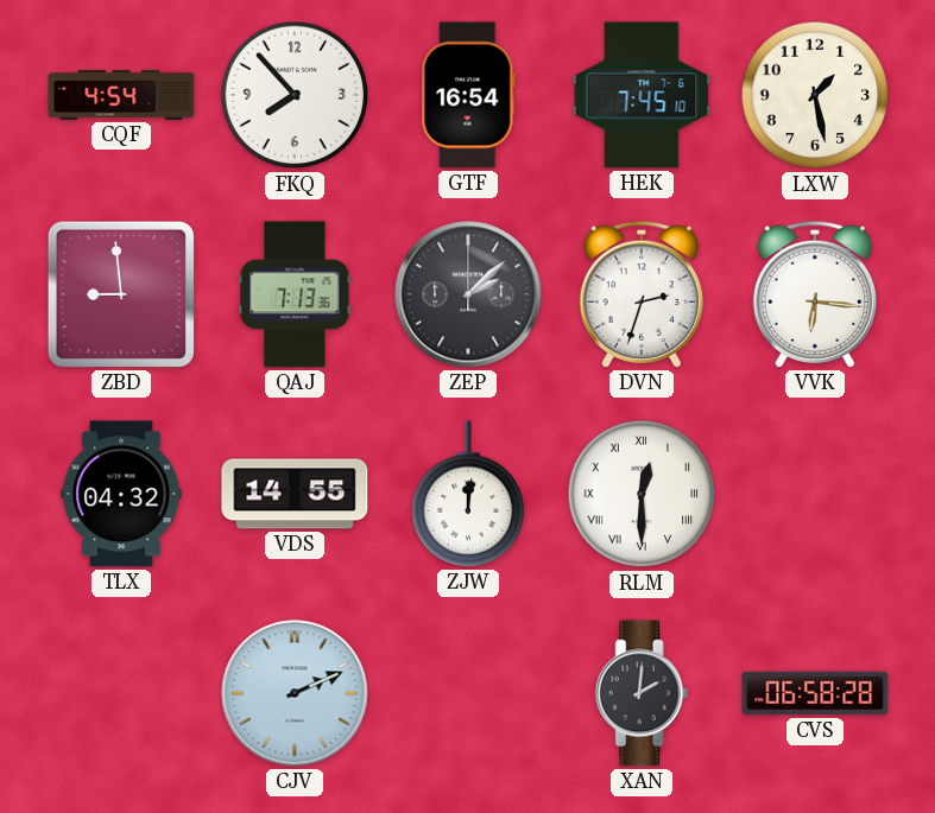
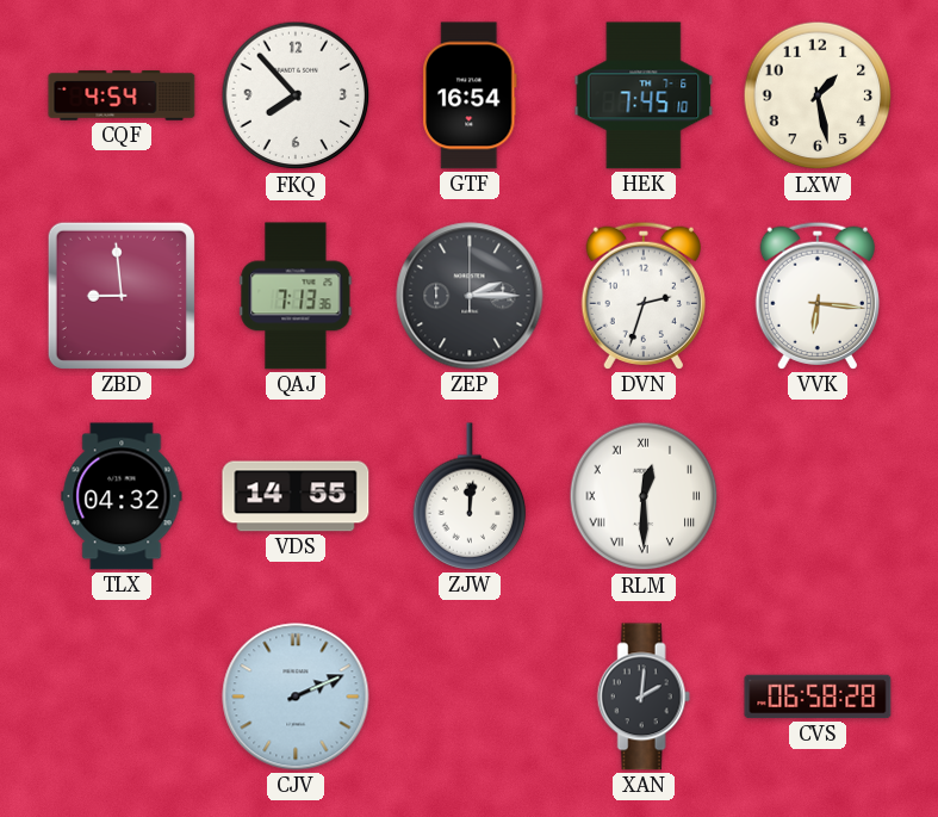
ZEP: 2:08 -> 2:15
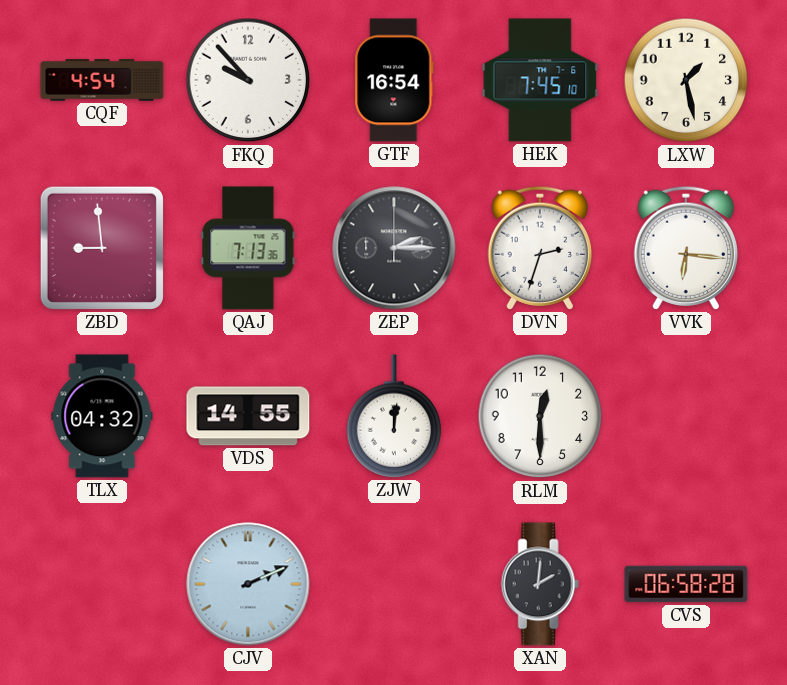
FKQ: 7:53 -> 9:53
RLM numerals: Roman -> Arabic
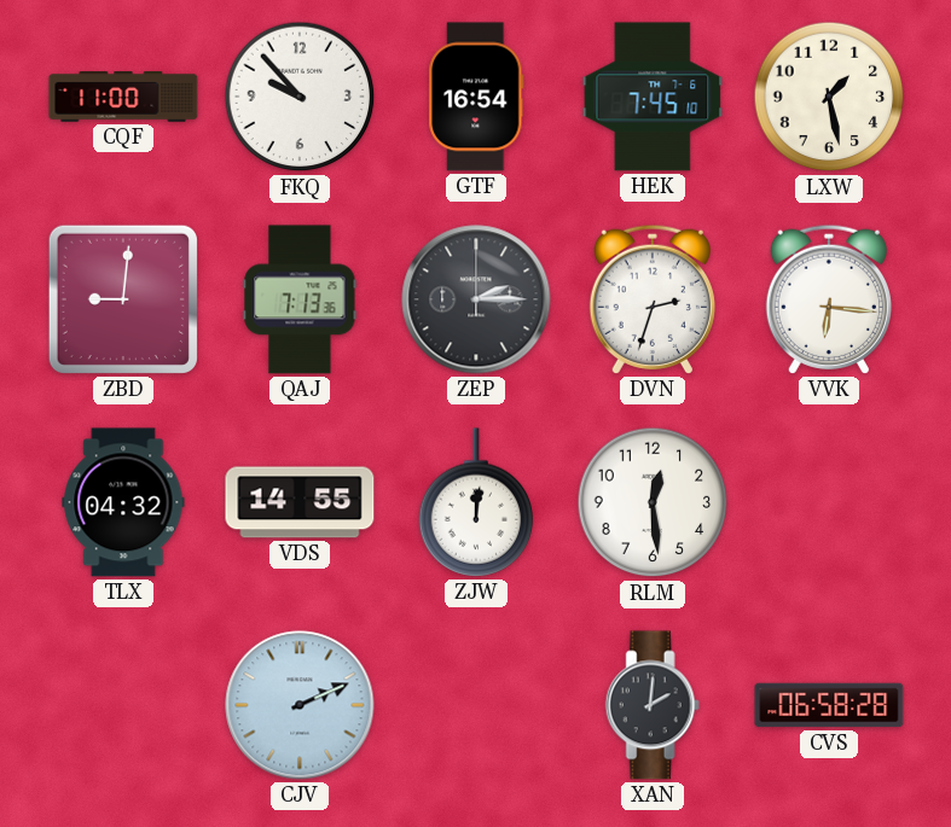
CQF: 4:54 -> 11:00
ZBD: 8:59 -> 9:01
RLM: 12:30 -> 12:29
